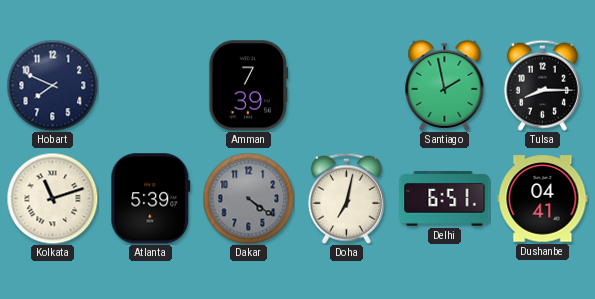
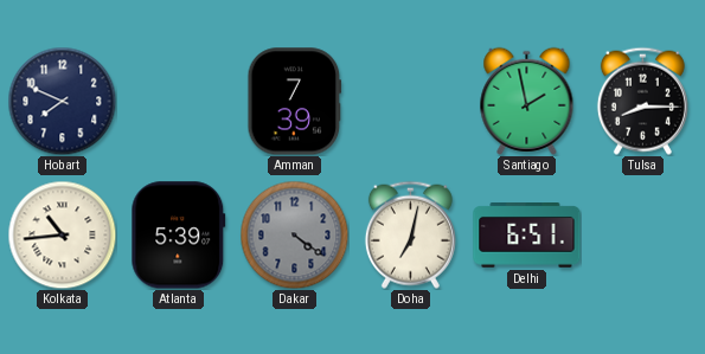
Kolkata: 11:12 -> 10:44
Dushanbe: 04:41 -> none
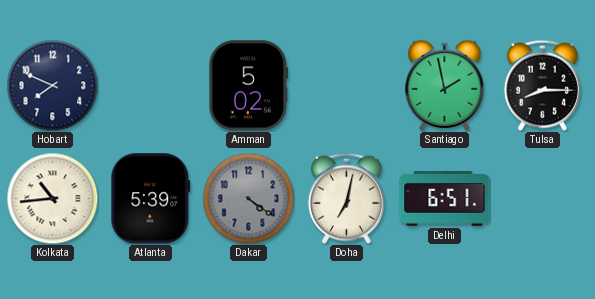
Amman: 7:39 -> 5:02
